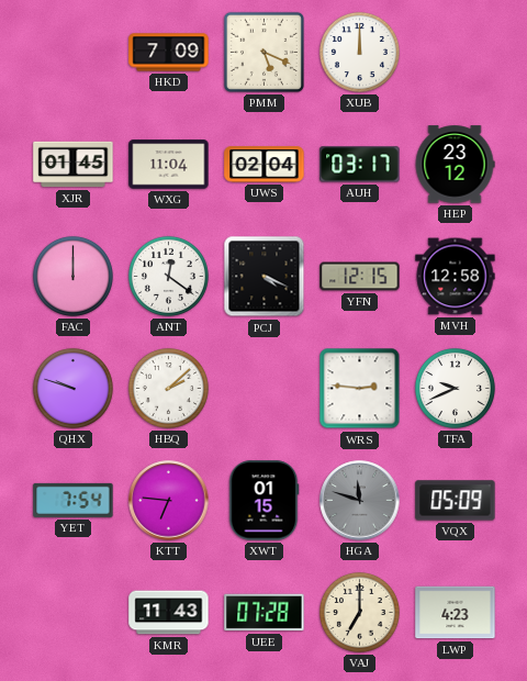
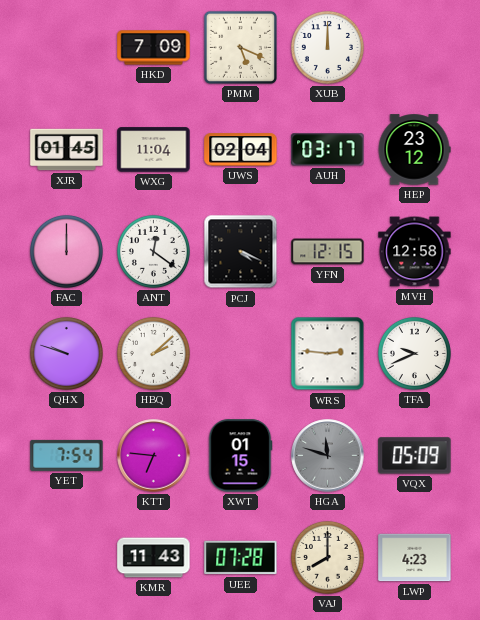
VAJ: 7:00 -> 8:00
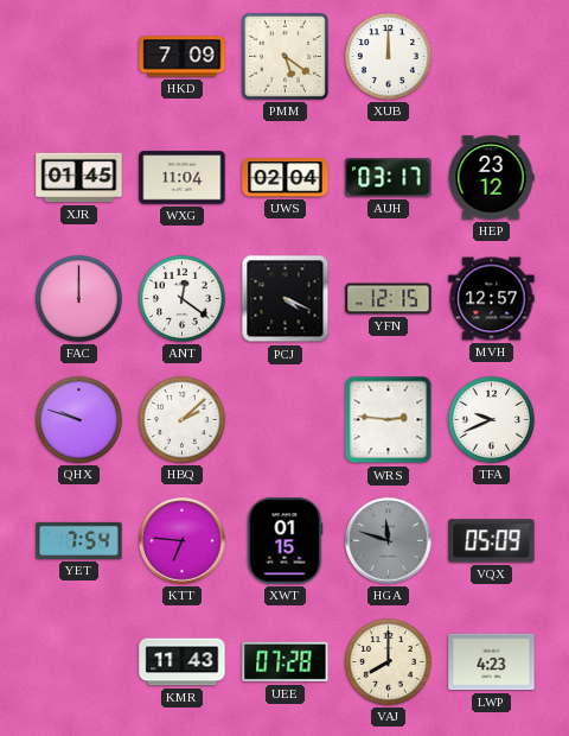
PMM: 5:19 -> 5:21
MVH: 12:58 -> 12:57
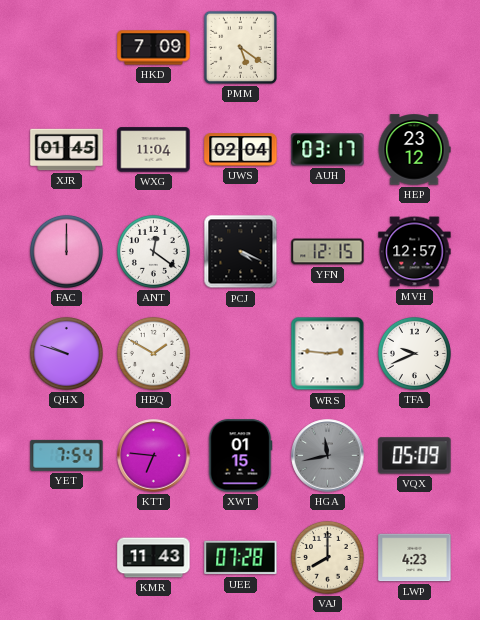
XUB: 12:00 -> none
HBQ: 2:08 -> 1:50
HGA: 11:48 -> 11:43
